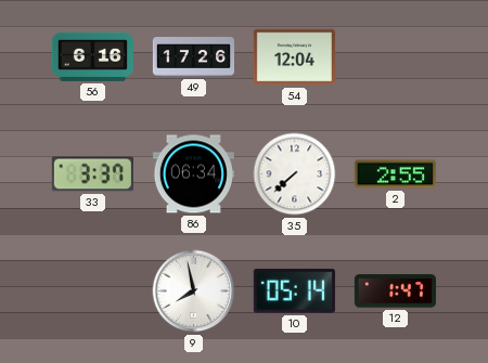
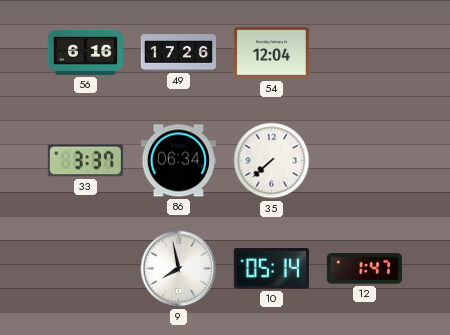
2: 2:55 -> none
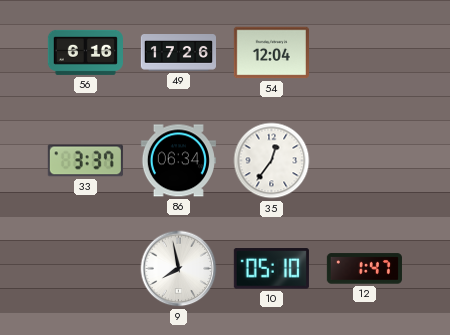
35: 7:38 -> 12:36
10: 05:14 -> 05:10
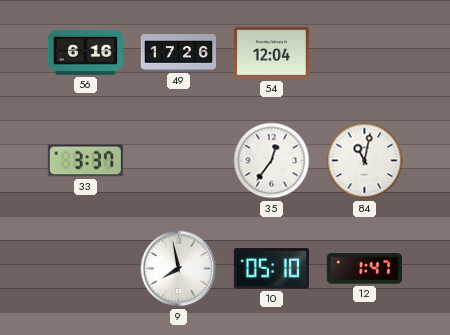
86: 06:34 -> none
84: none -> 11:02
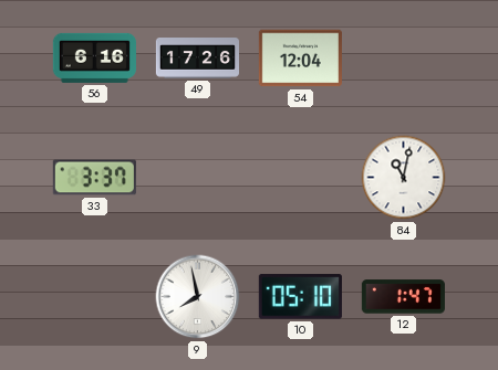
35: 12:36 -> none
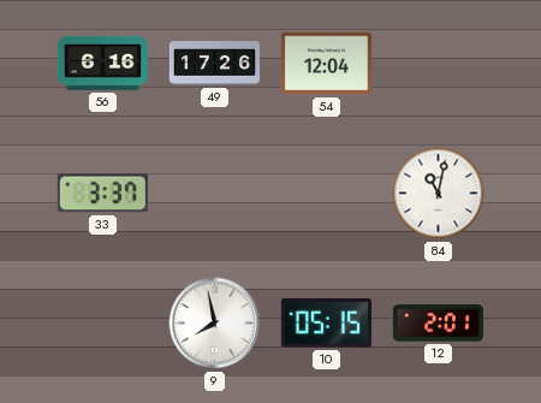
10: 05:10 -> 05:15
12: 1:47 -> 2:01
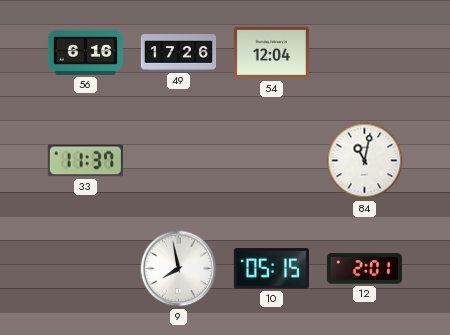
33: 3:37 -> 11:37
